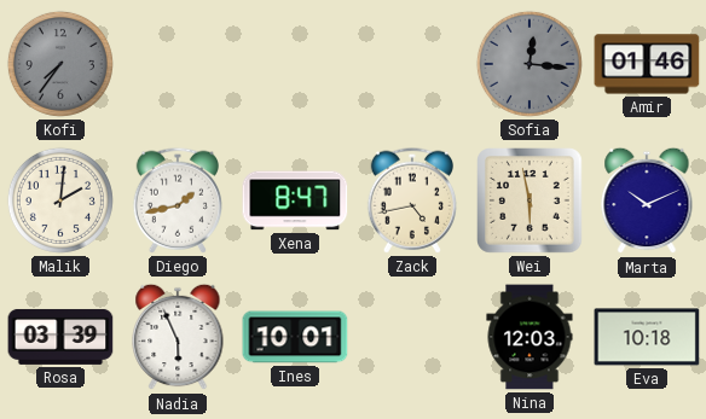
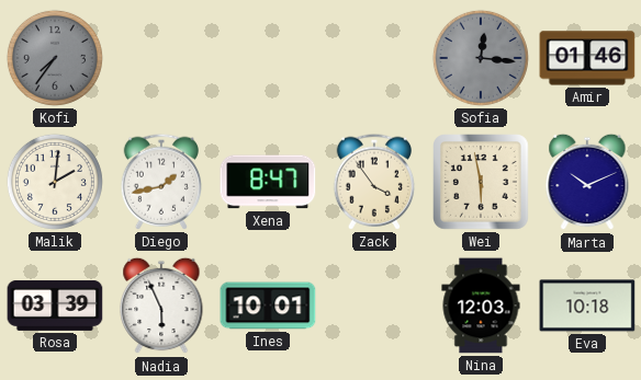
Zack: 4:43 -> 3:54
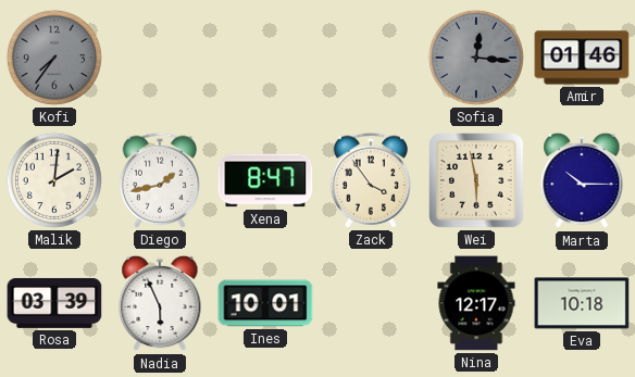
Marta: 10:11 -> 10:15
Nina: 12:03 -> 12:17
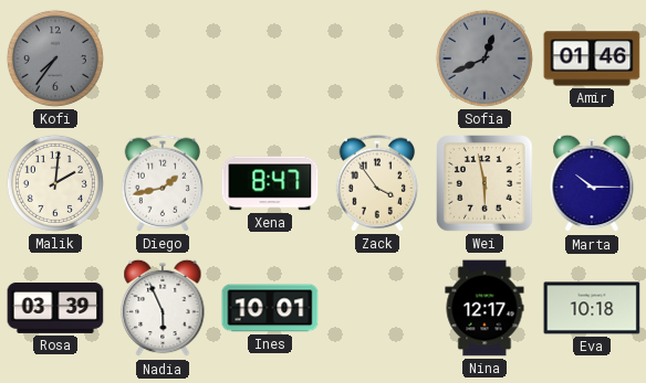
Sofia: 12:16 -> 12:41
